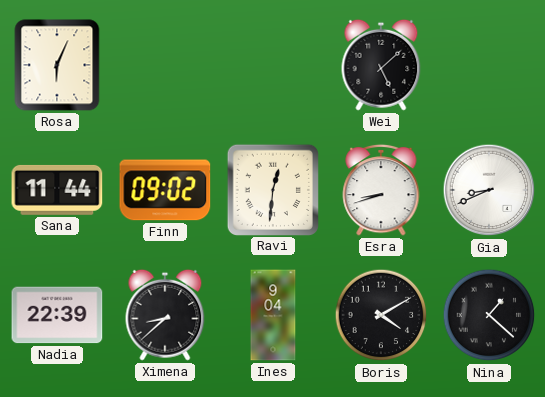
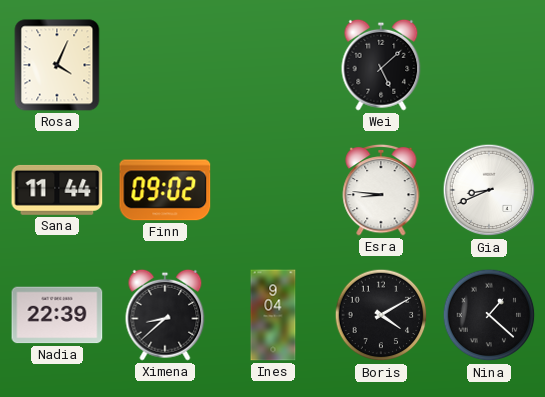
Rosa: 6:04 -> 4:04
Ravi: 12:31 -> none
Esra: 8:42 -> 8:46
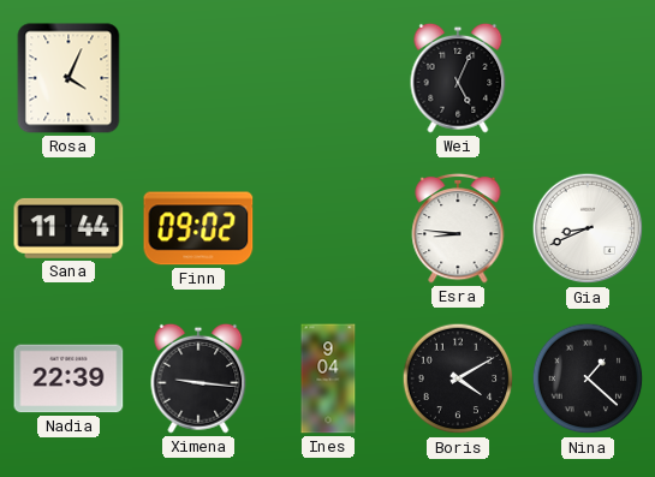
Wei: 5:08 -> 5:04
Ximena: 8:38 -> 9:16
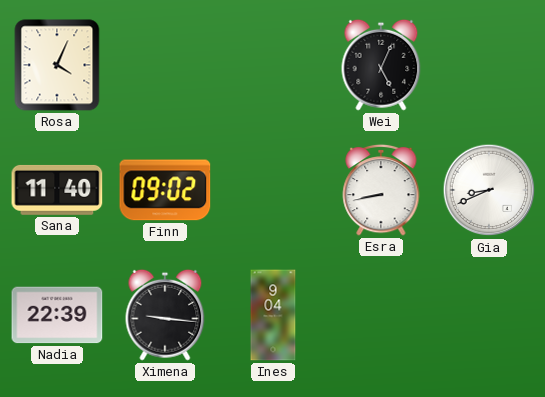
Sana: 11:44 -> 11:40
Esra: 8:46 -> 8:43
Boris: 4:10 -> none
Nina: 1:22 -> none
